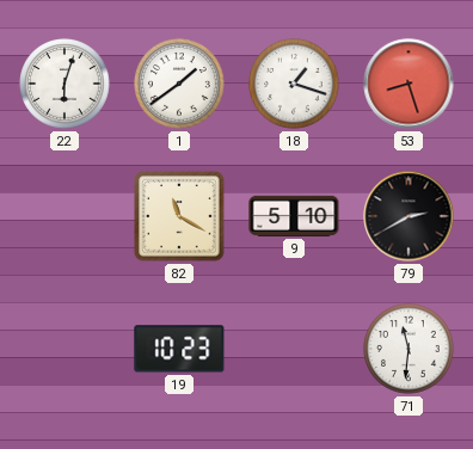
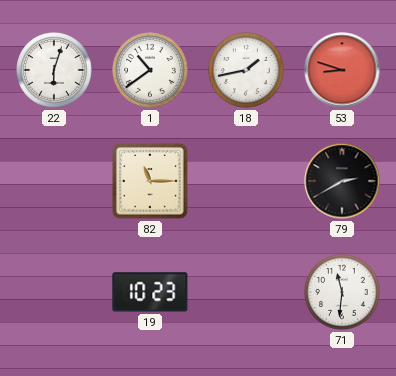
1: 1:39 -> 10:39
18: 1:18 -> 1:43
53: 8:27 -> 8:48
82: 11:20 -> 11:15
9: 5:10 -> none
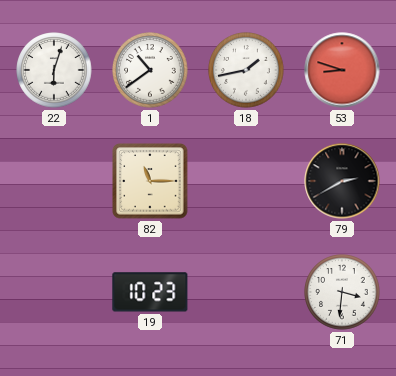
71: 11:31 -> 3:31
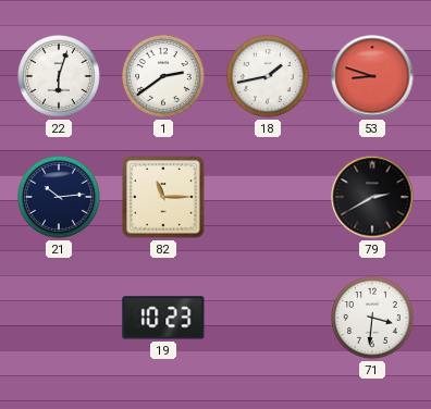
1: 10:39 -> 2:39
21: none -> 10:14
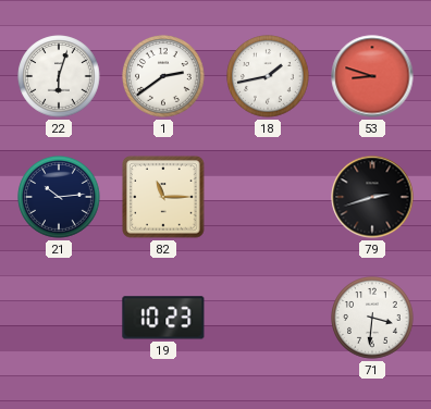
79: 2:40 -> 2:42
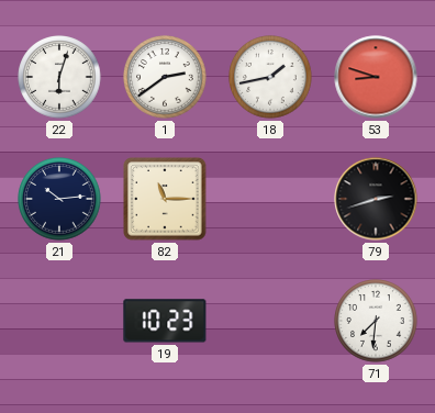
71: 3:31 -> 7:31
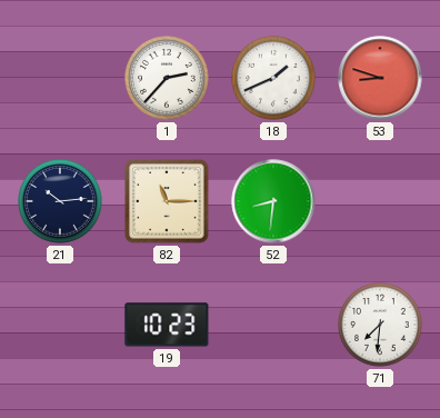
22: 6:03 -> none
1: 2:39 -> 2:37
18: 1:43 -> 1:41
52: none -> 8:31
79: 2:42 -> none
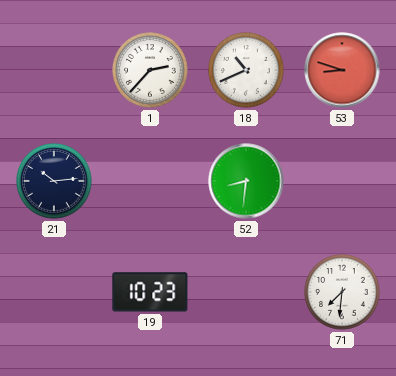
18: 1:41 -> 10:41
82: 11:15 -> none
